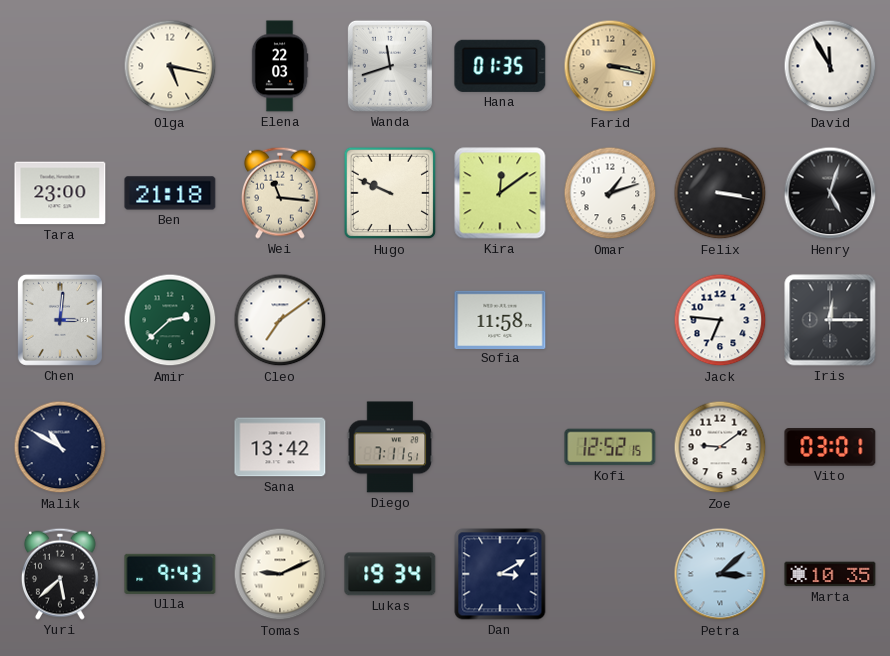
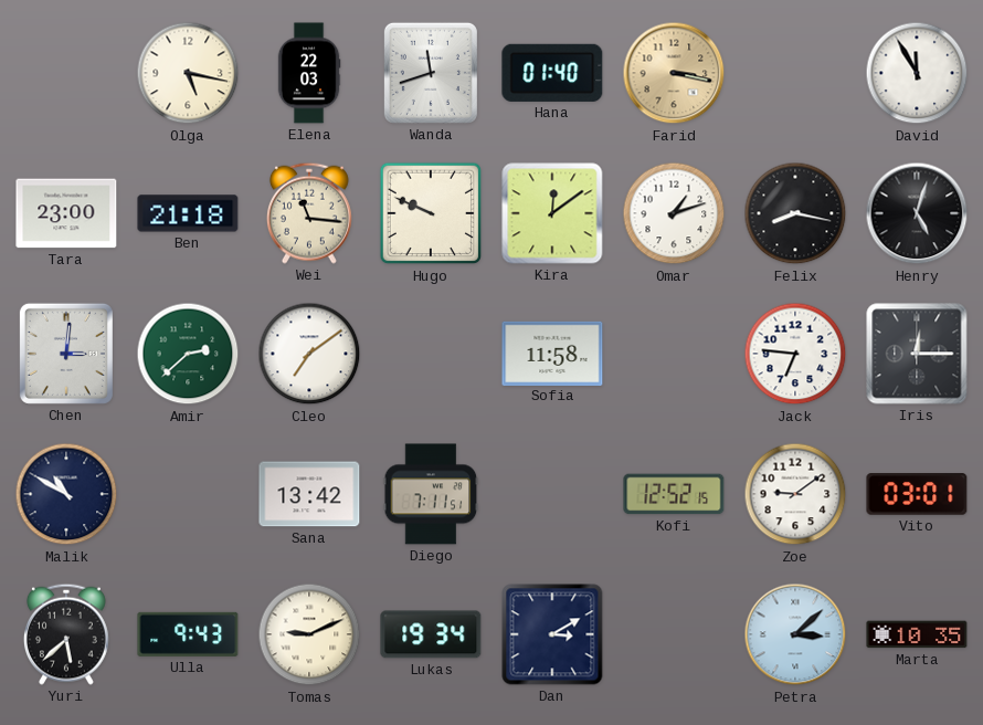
Hana: 01:35 -> 01:40
Felix: 3:17 -> 8:17
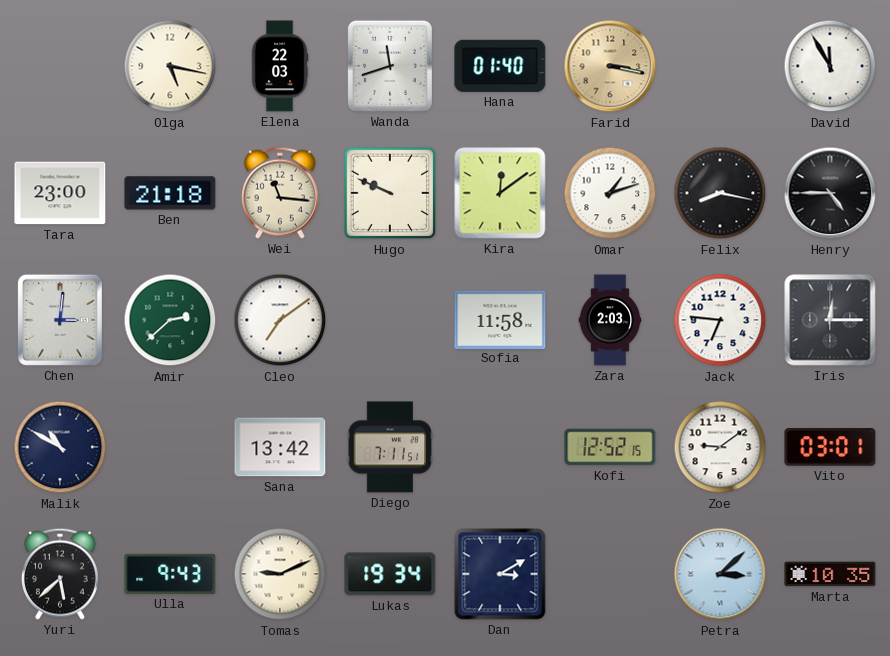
Henry: 5:03 -> 4:45
Zara: none -> 2:03
